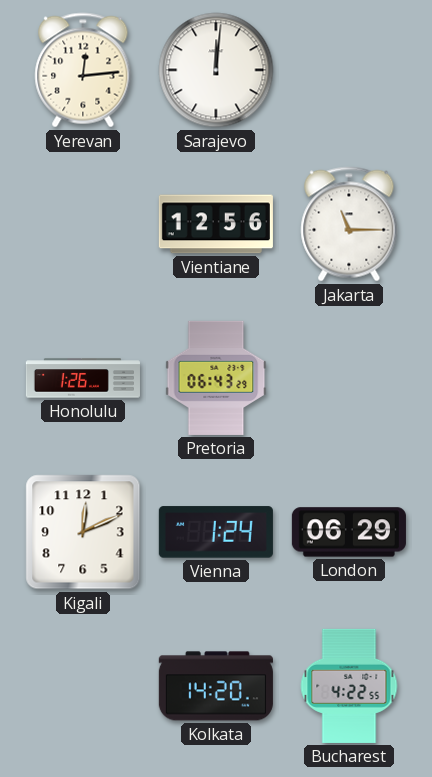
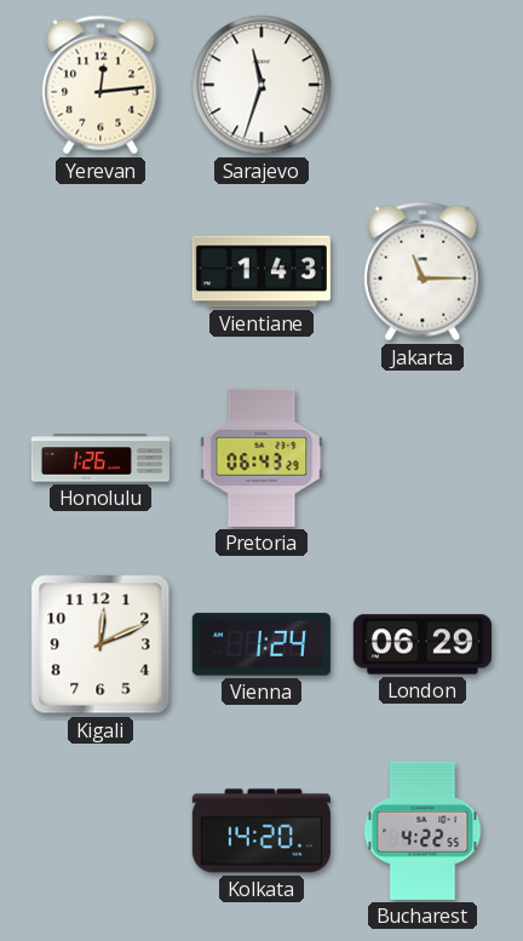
Sarajevo: 12:01 -> 11:33
Vientiane: 12:56 -> 1:43
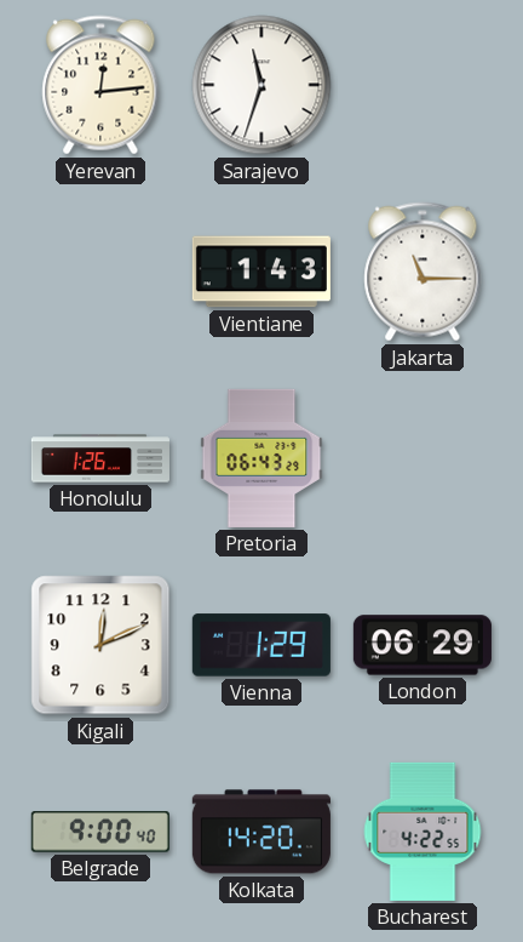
Vienna: 1:24 -> 1:29
Belgrade: none -> 9:00
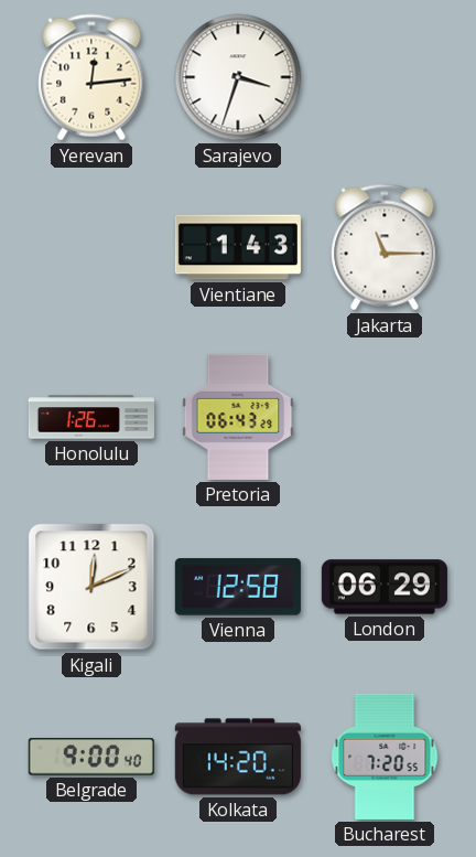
Sarajevo: 11:33 -> 3:33
Vienna: 1:29 -> 12:58
Bucharest: 4:22 -> 7:20
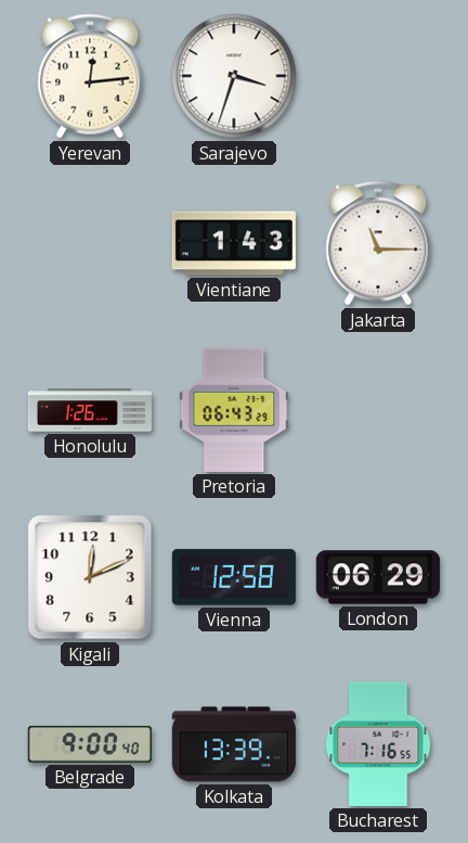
Kolkata: 14:20 -> 13:39
Bucharest: 7:20 -> 7:16
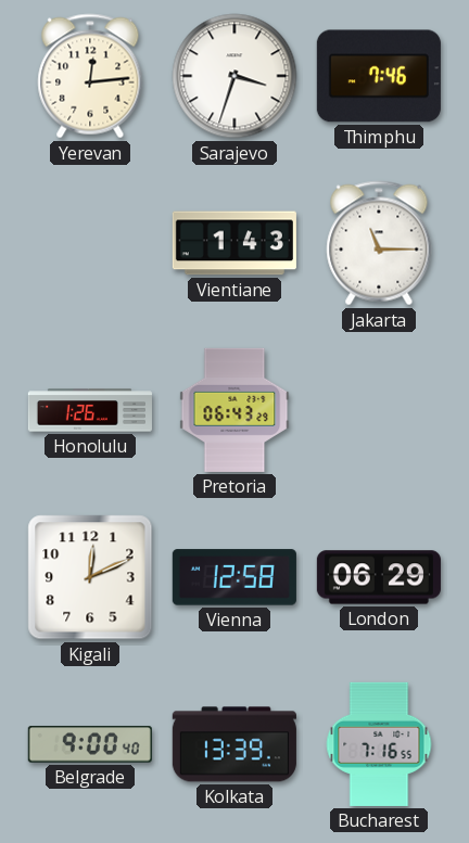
Thimphu: none -> 7:46
